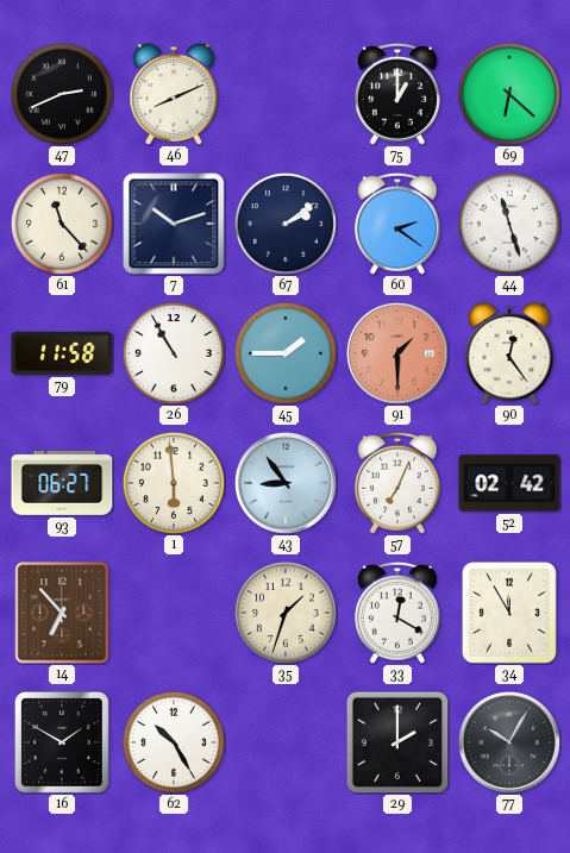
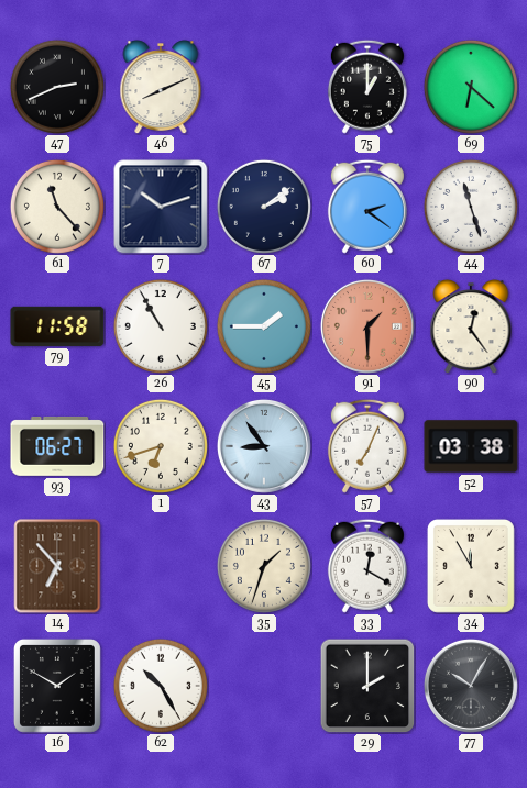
1: 5:59 -> 6:42
52: 02:42 -> 03:38
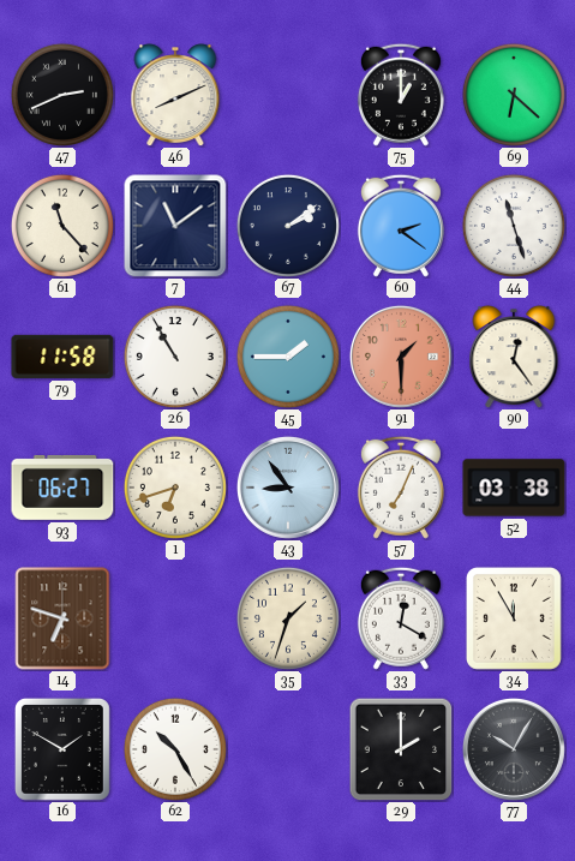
7: 10:12 -> 11:09
14: 6:53 -> 6:48
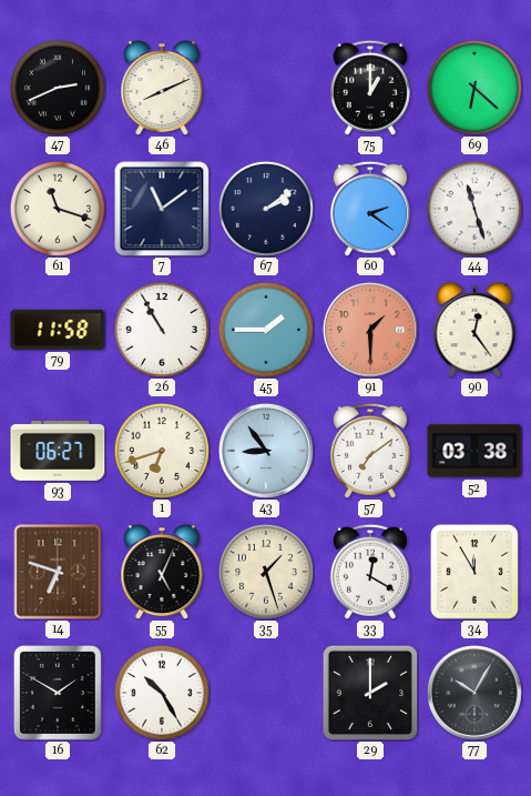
61: 11:23 -> 11:18
57: 7:04 -> 7:09
55: none -> 5:04
35: 1:33 -> 1:27
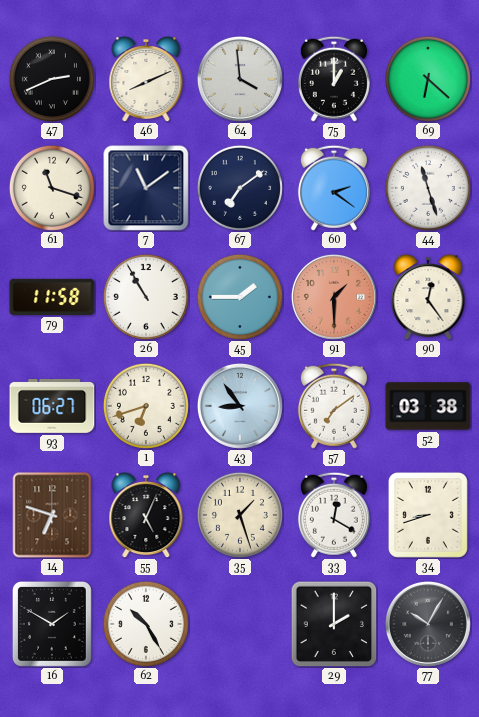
64: none -> 3:59
67: 2:09 -> 7:09
34: 11:55 -> 8:42
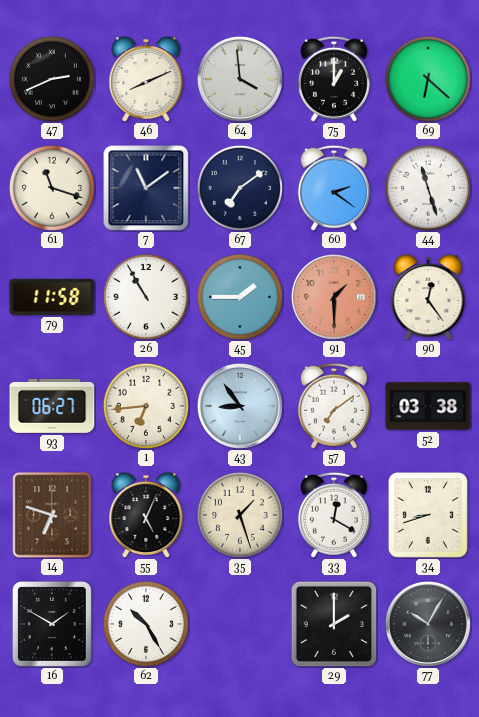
1: 6:42 -> 6:44
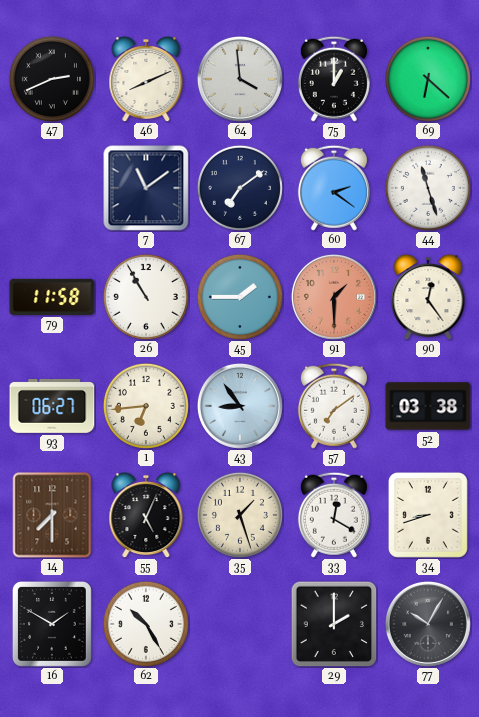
61: 11:18 -> none
14: 6:48 -> 7:30
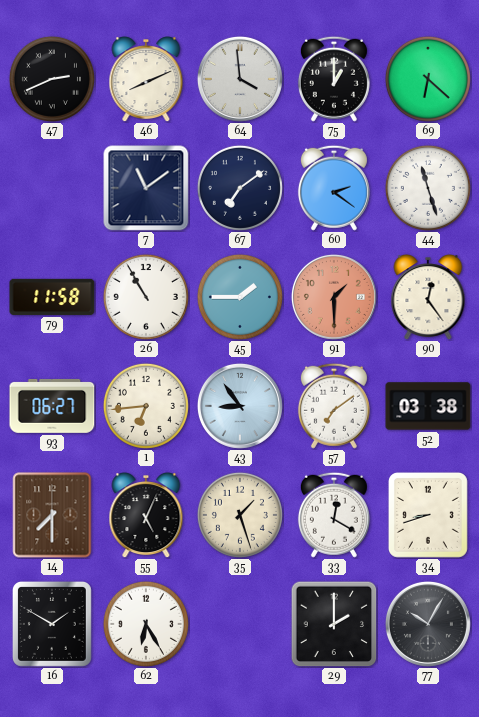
62: 10:25 -> 6:25
